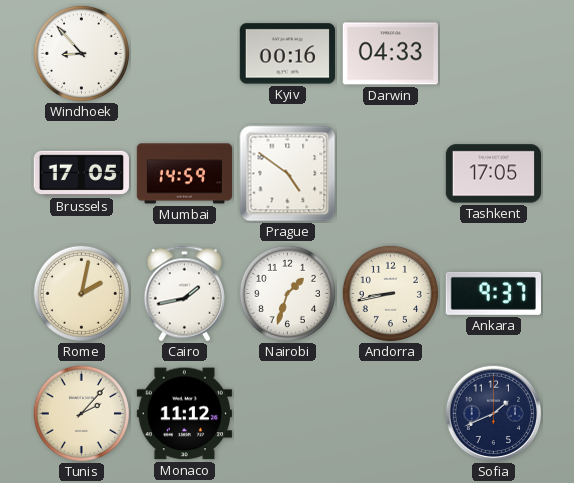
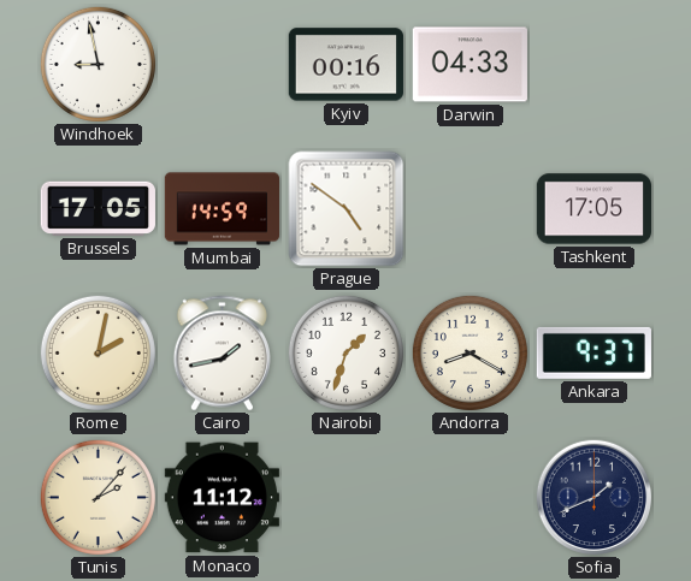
Windhoek: 8:53 -> 8:58
Andorra: 8:43 -> 8:20
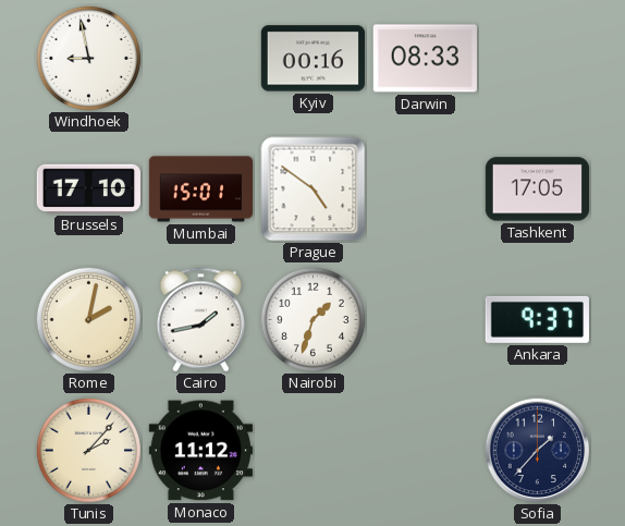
Darwin: 04:33 -> 08:33
Brussels: 17:05 -> 17:10
Mumbai: 14:59 -> 15:01
Andorra: 8:20 -> none
Sofia: 1:41 -> 1:37
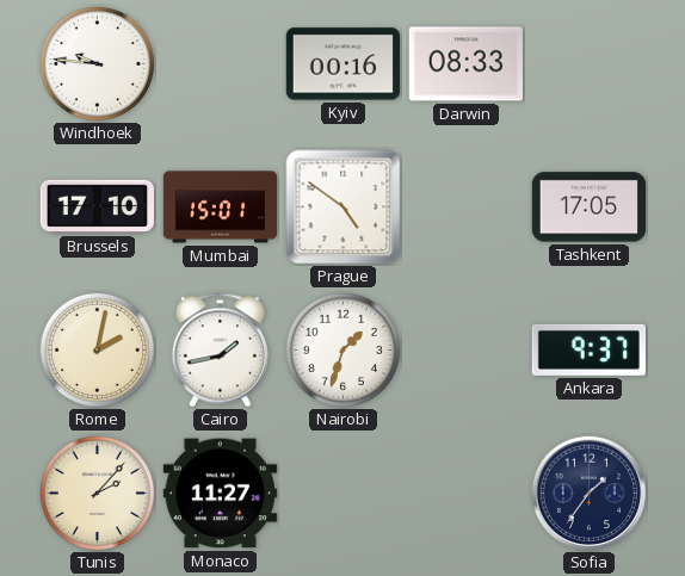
Windhoek: 8:58 -> 9:46
Monaco: 11:12 -> 11:27
Sofia: 1:37 -> 1:36
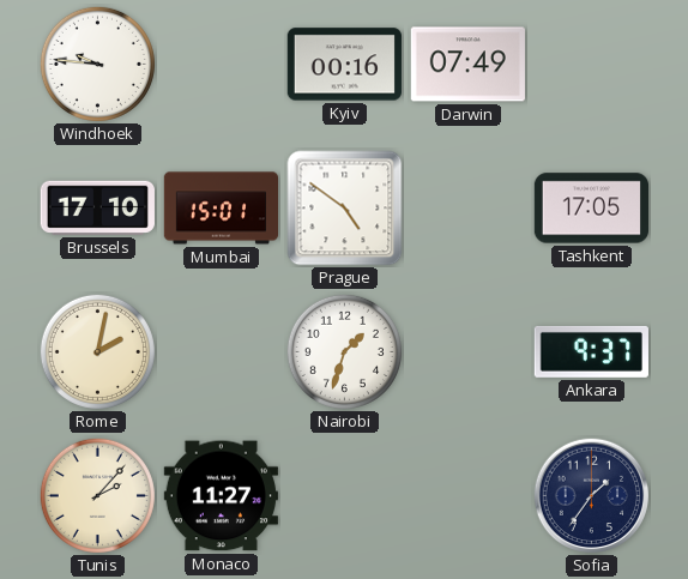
Darwin: 08:33 -> 07:49
Cairo: 1:43 -> none
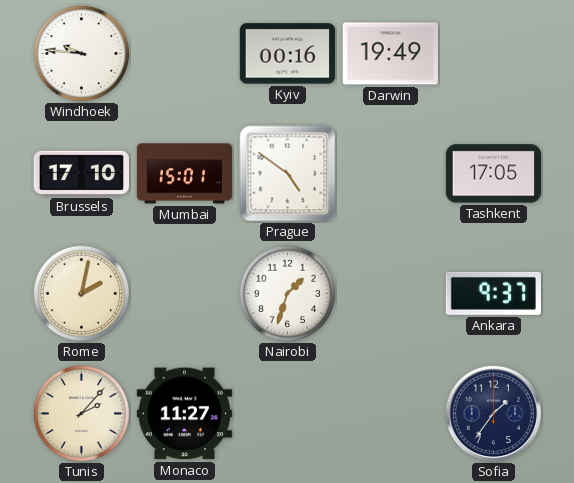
Darwin: 07:49 -> 19:49
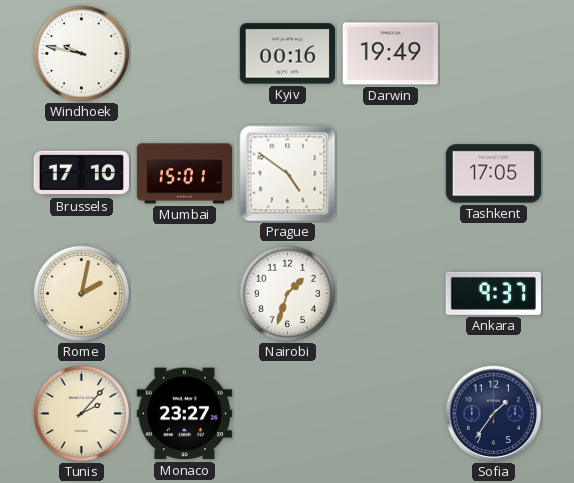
Windhoek: 9:46 -> 9:47
Monaco: 11:27 -> 23:27
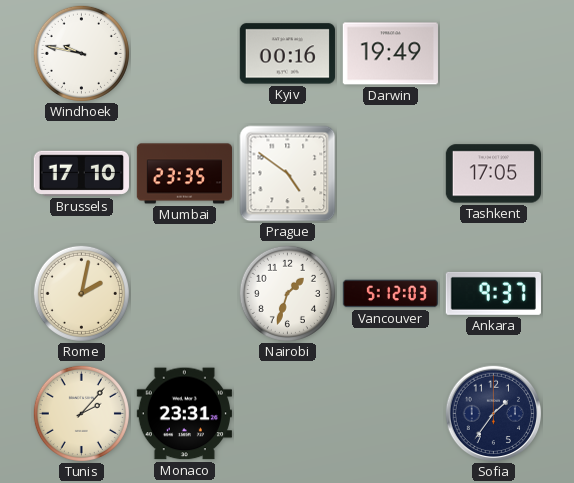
Mumbai: 15:01 -> 23:35
Vancouver: none -> 5:12
Monaco: 23:27 -> 23:31
